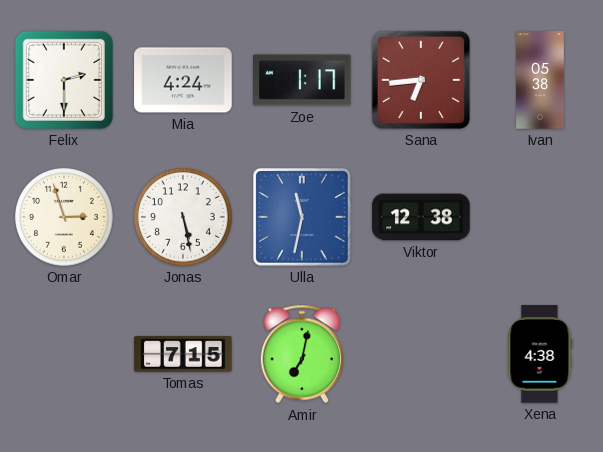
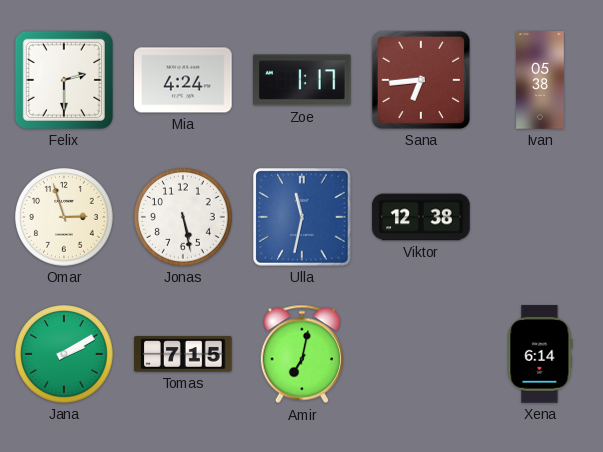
Jana: none -> 2:10
Xena: 4:38 -> 6:14
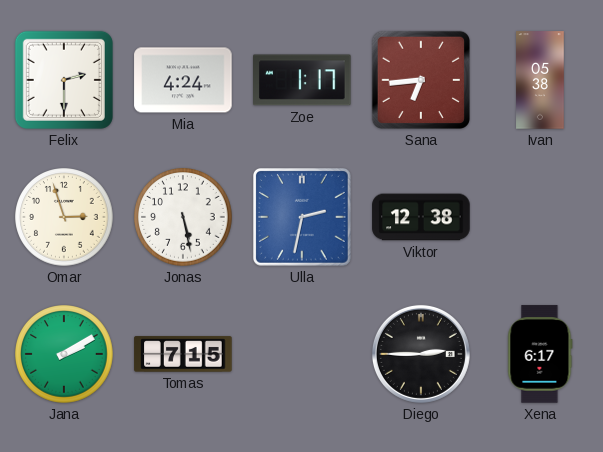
Ulla: 11:32 -> 2:32
Amir: 7:02 -> none
Diego: none -> 2:45
Xena: 6:14 -> 6:17
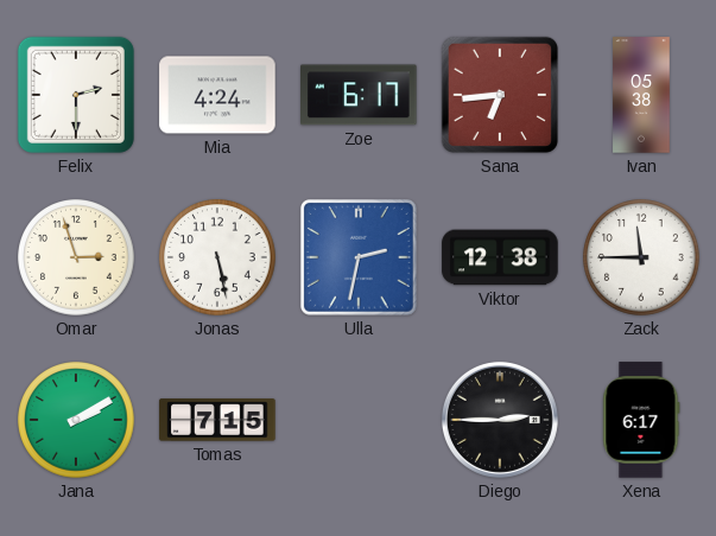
Zoe: 1:17 -> 6:17
Zack: none -> 11:45
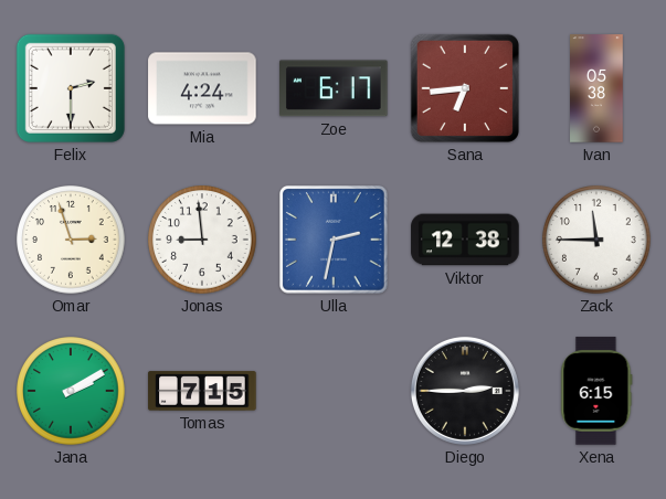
Jonas: 5:28 -> 8:59
Xena: 6:17 -> 6:15
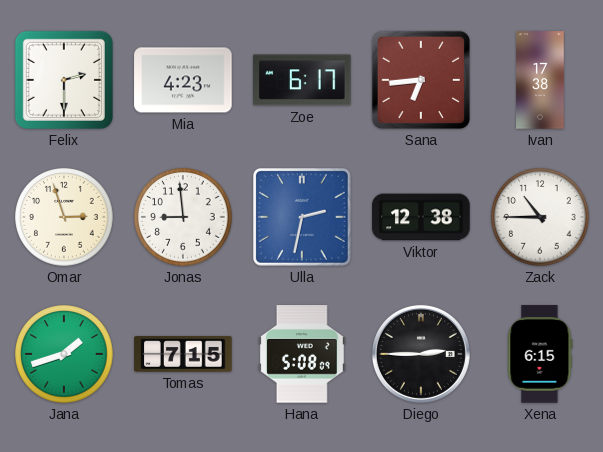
Mia: 4:24 -> 4:23
Ivan: 05:38 -> 17:38
Zack: 11:45 -> 10:45
Jana: 2:10 -> 1:42
Hana: none -> 5:08
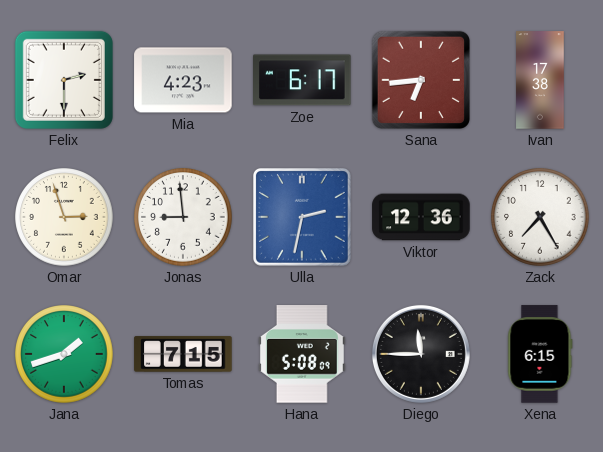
Viktor: 12:38 -> 12:36
Zack: 10:45 -> 7:25
Diego: 2:45 -> 11:45
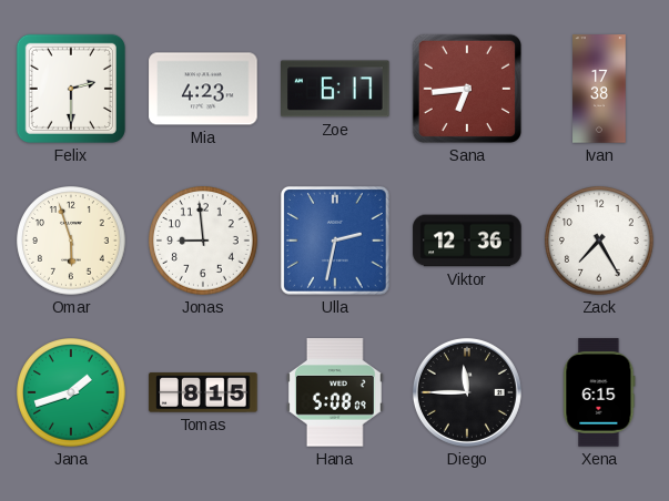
Omar: 2:57 -> 5:57
Tomas: 7:15 -> 8:15
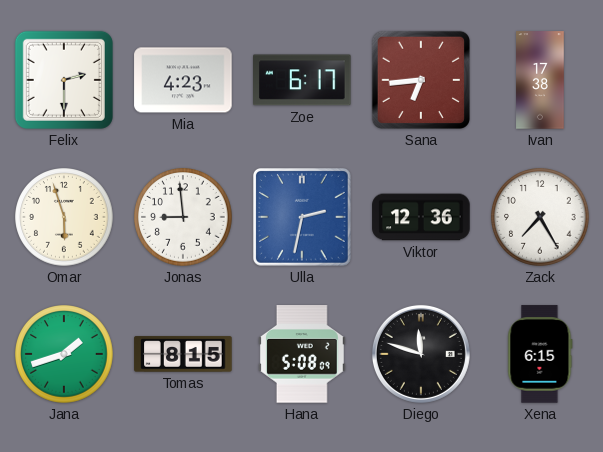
Diego: 11:45 -> 11:48
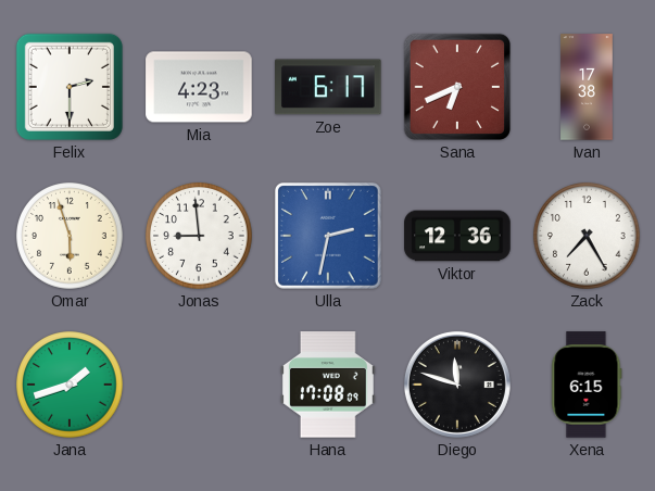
Sana: 6:44 -> 6:41
Tomas: 8:15 -> none
Hana: 5:08 -> 17:08
